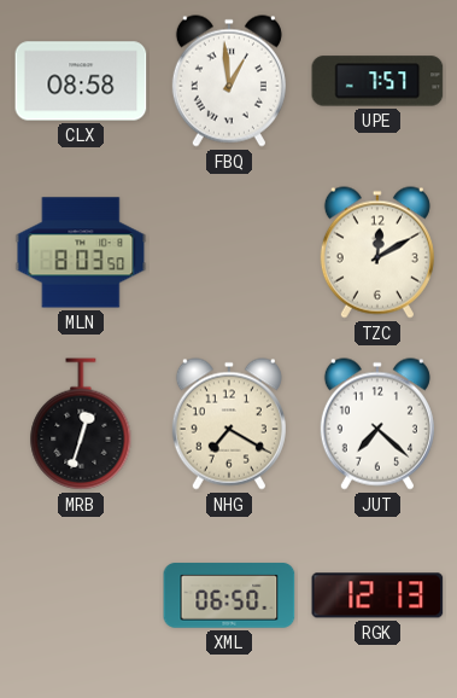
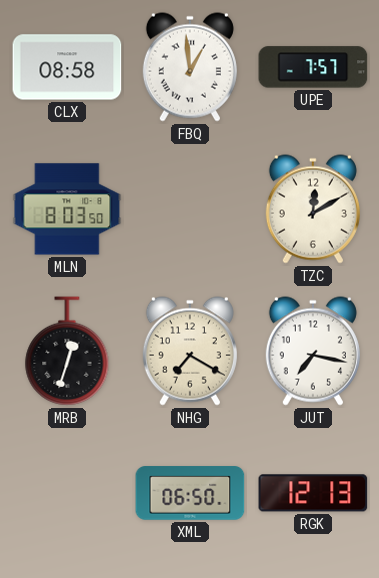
JUT: 7:22 -> 7:17
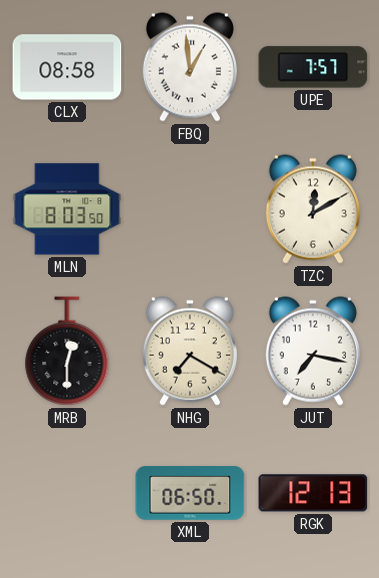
MRB: 12:33 -> 12:30
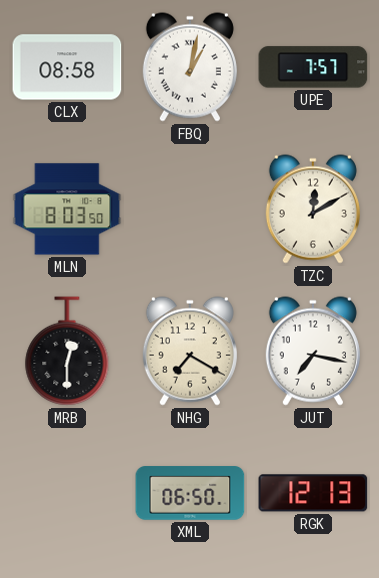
FBQ: 12:59 -> 1:02
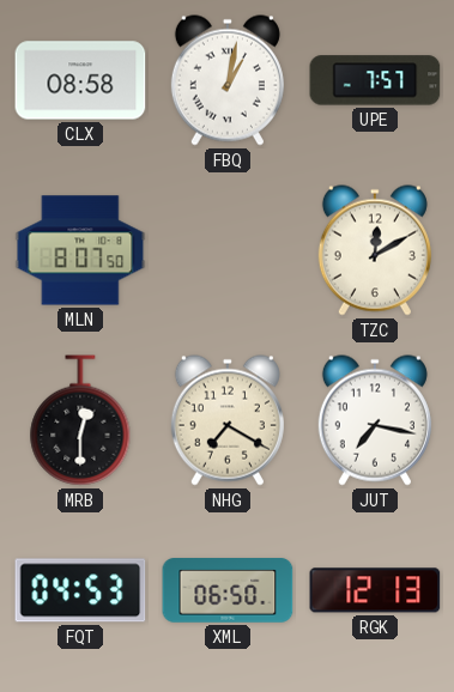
MLN: 8:03 -> 8:07
FQT: none -> 04:53
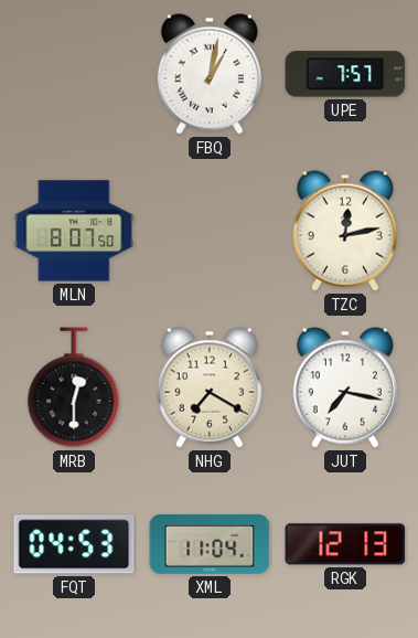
CLX: 08:58 -> none
TZC: 12:10 -> 12:13
XML: 06:50 -> 11:04
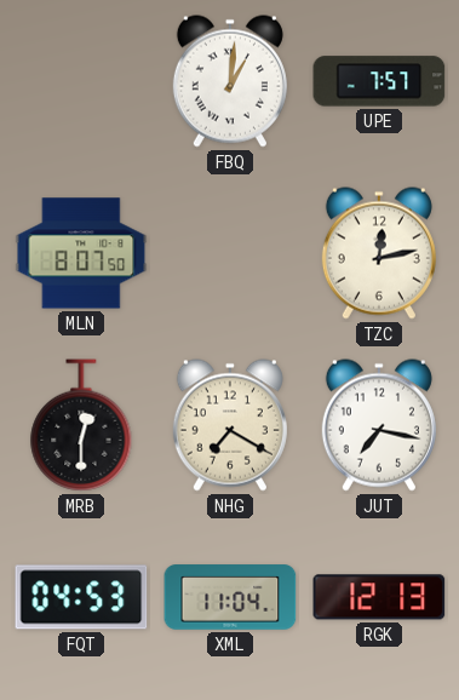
FBQ: 1:02 -> 1:01
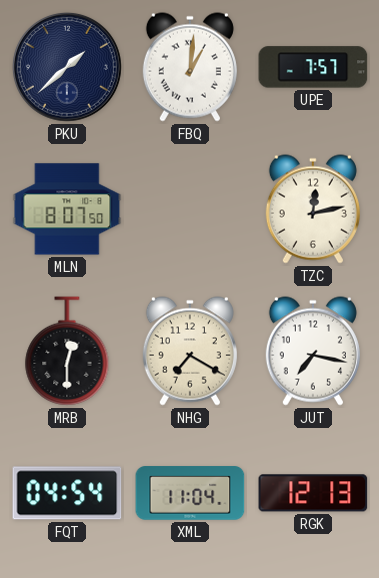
PKU: none -> 1:38
FQT: 04:53 -> 04:54
